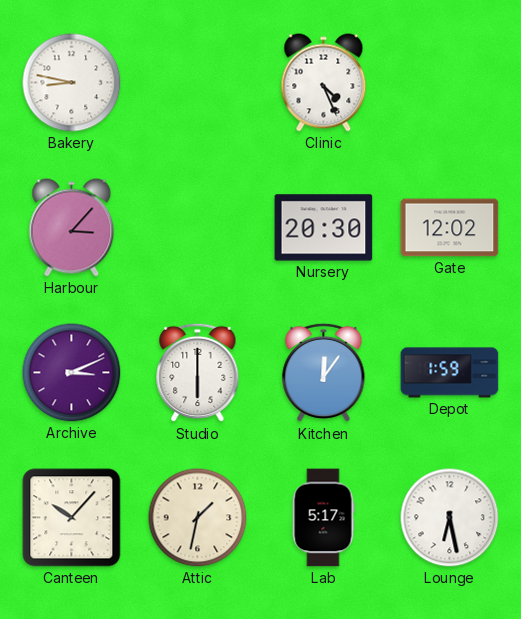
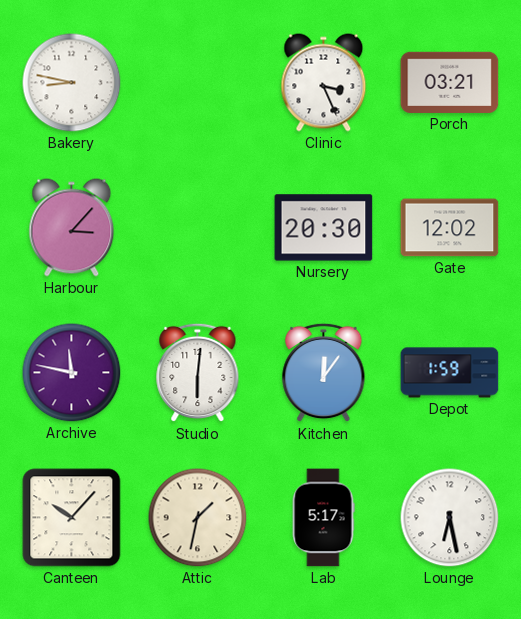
Clinic: 4:26 -> 3:26
Porch: none -> 03:21
Archive: 3:11 -> 11:47
Studio: 6:00 -> 6:01
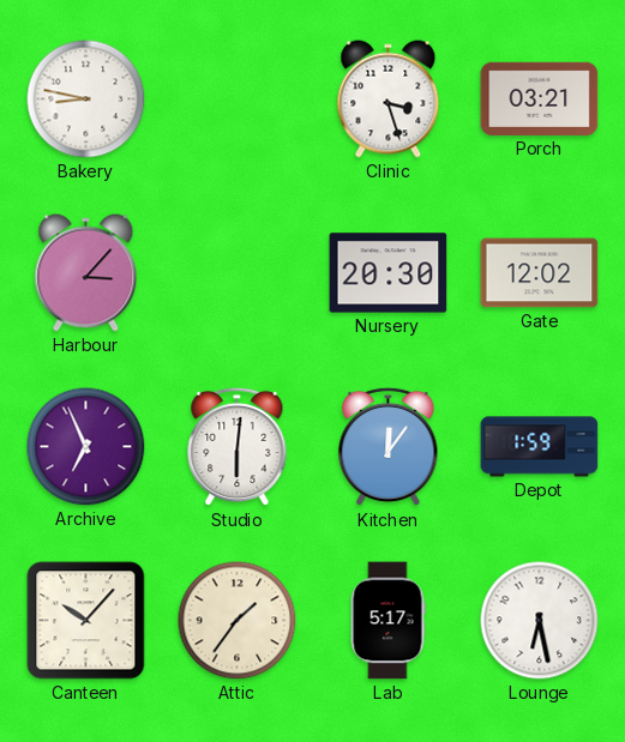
Clinic: 3:26 -> 3:27
Archive: 11:47 -> 6:56
Attic: 1:32 -> 1:36
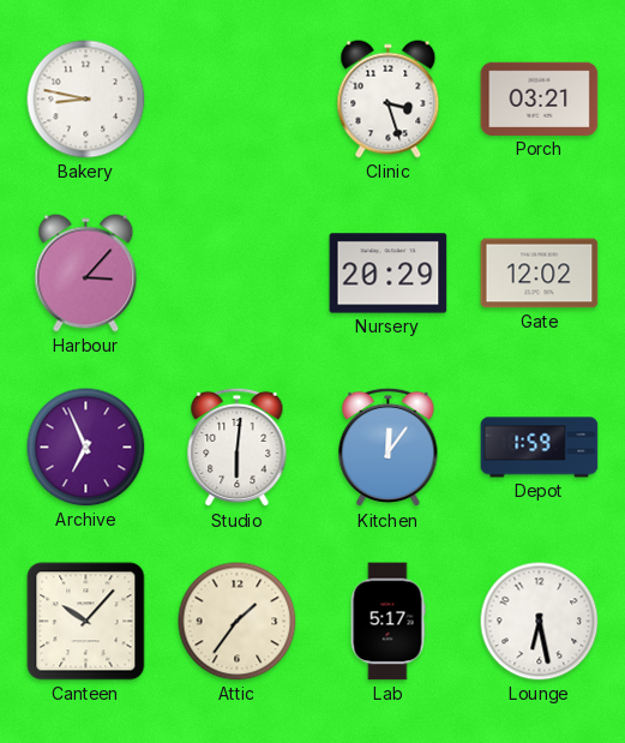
Nursery: 20:30 -> 20:29
